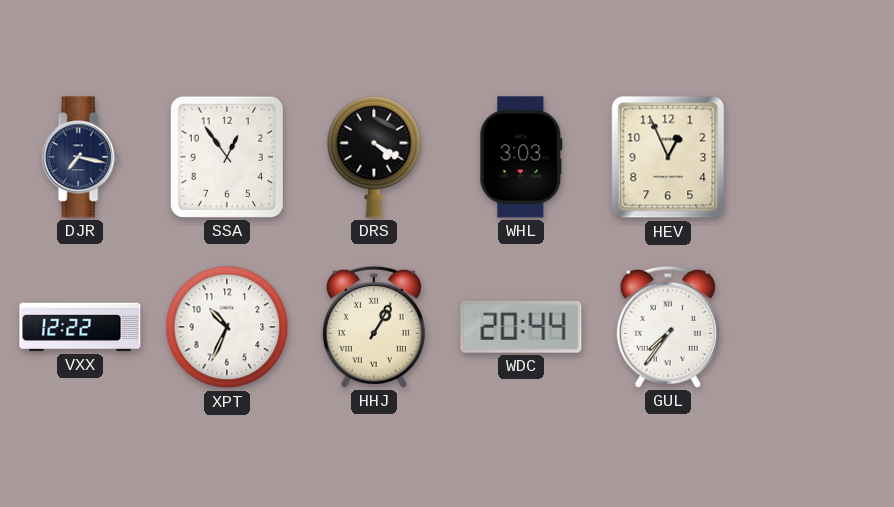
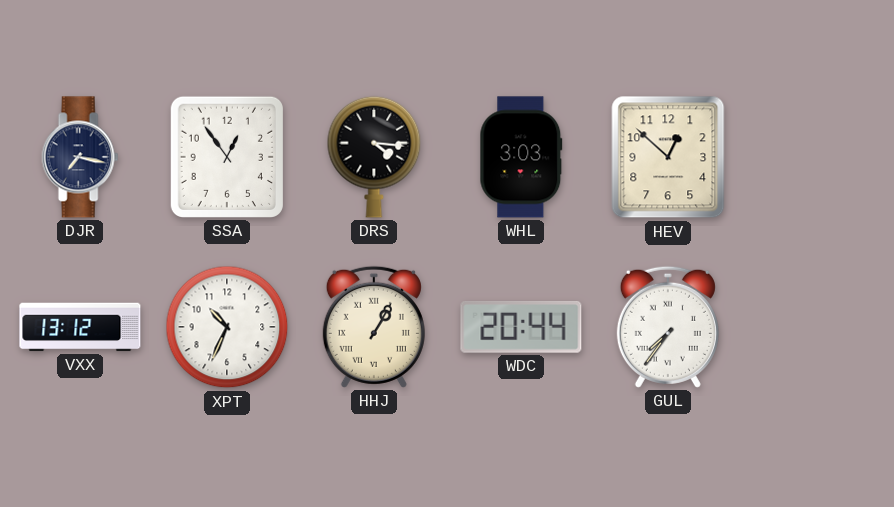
DRS: 4:20 -> 4:16
HEV: 12:56 -> 12:52
VXX: 12:22 -> 13:12
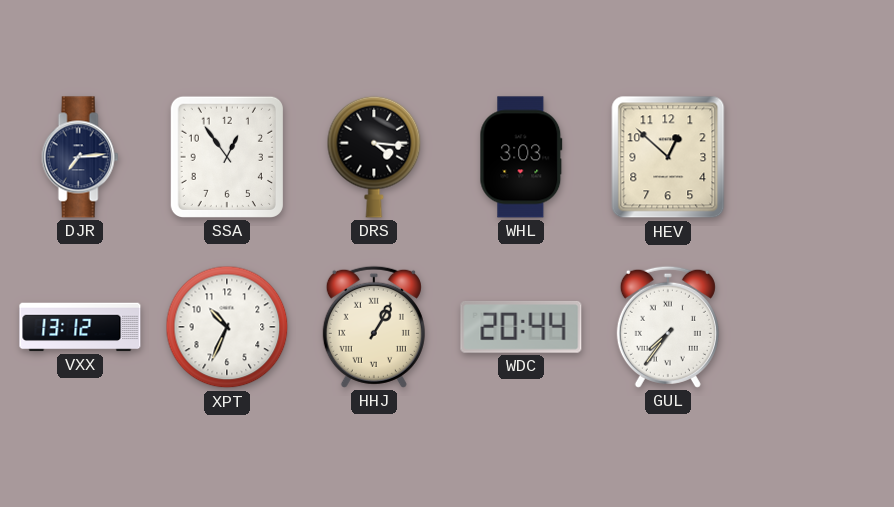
DJR: 7:17 -> 7:14
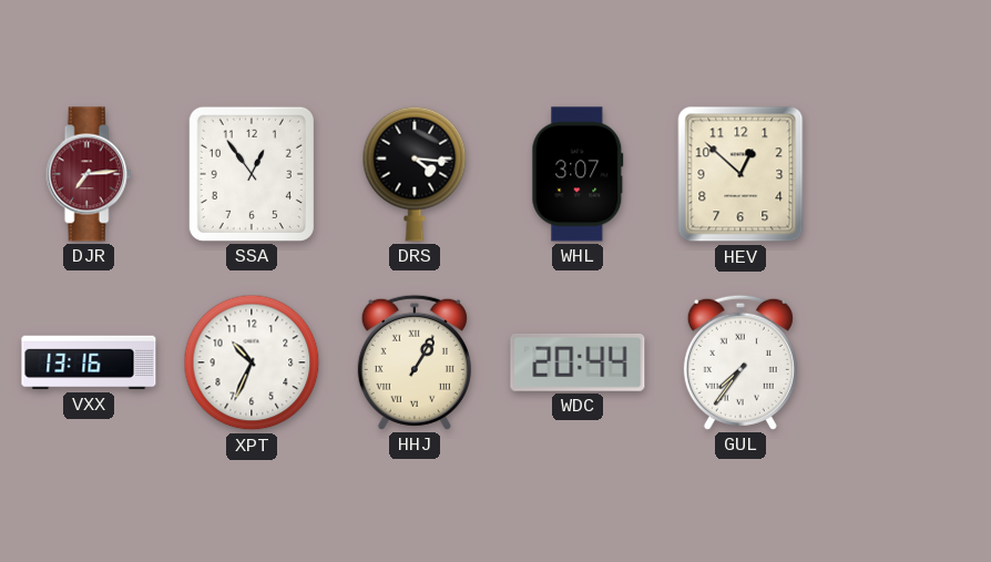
DJR dial: navy -> burgundy
WHL: 3:03 -> 3:07
VXX: 13:12 -> 13:16
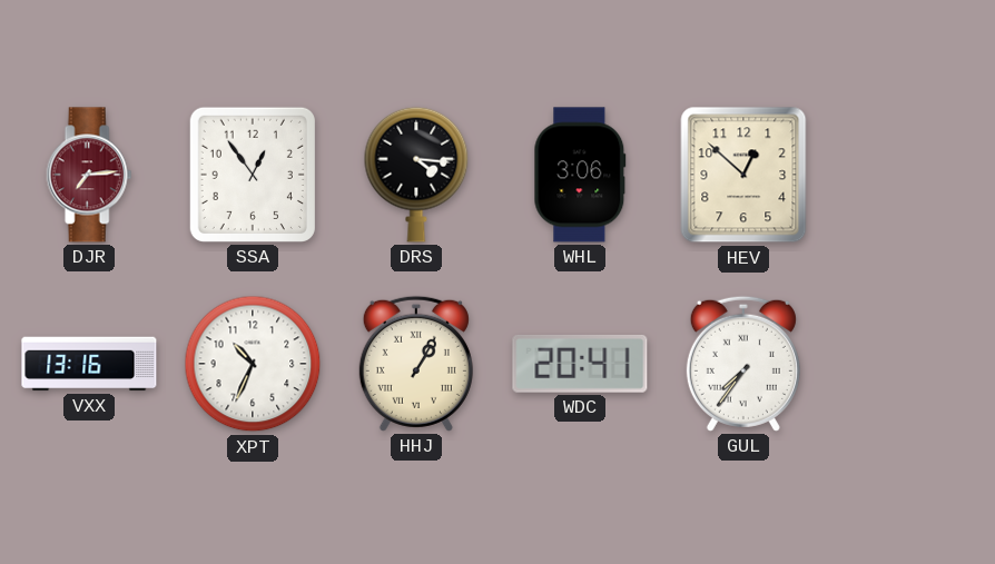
WHL: 3:07 -> 3:06
WDC: 20:44 -> 20:41
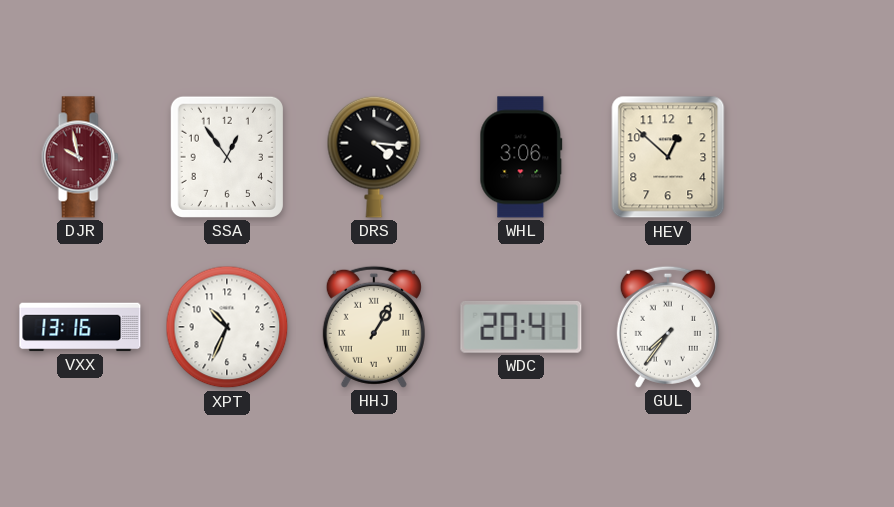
DJR: 7:14 -> 9:58
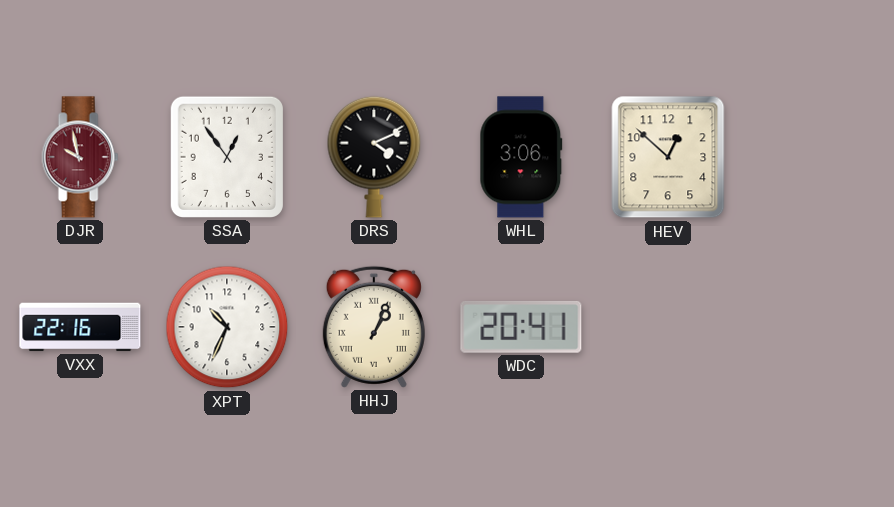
DRS: 4:16 -> 4:11
VXX: 13:16 -> 22:16
HHJ: 1:05 -> 1:04
GUL: 7:36 -> none
